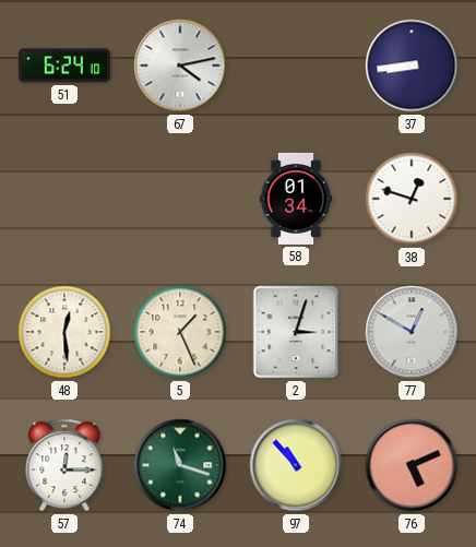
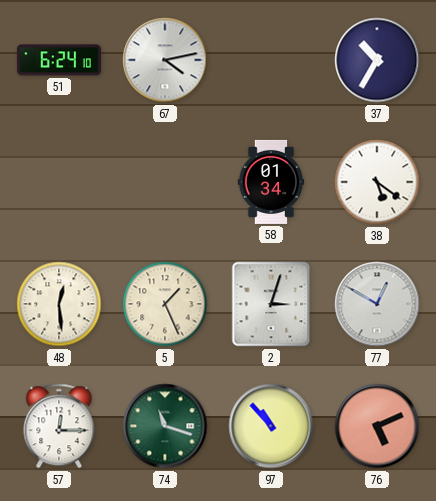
37: 8:44 -> 10:35
38: 12:48 -> 5:21
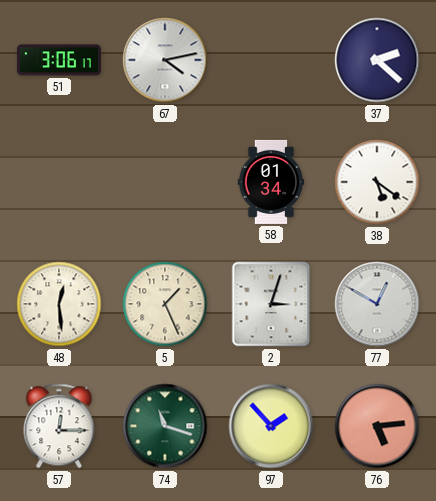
51: 6:24 -> 3:06
37: 10:35 -> 2:22
97: 10:53 -> 1:53
76: 5:11 -> 5:14
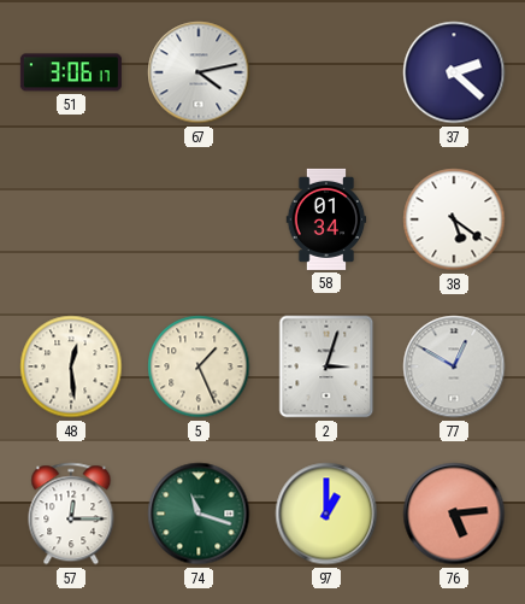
97: 1:53 -> 1:00
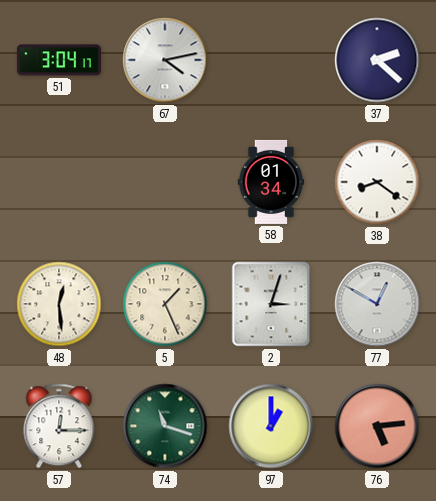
51: 3:06 -> 3:04
38: 5:21 -> 8:21
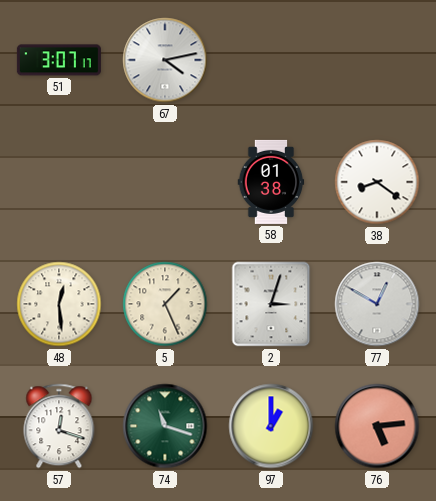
51: 3:04 -> 3:07
37: 2:22 -> none
58: 01:34 -> 01:38
57: 12:15 -> 12:18
